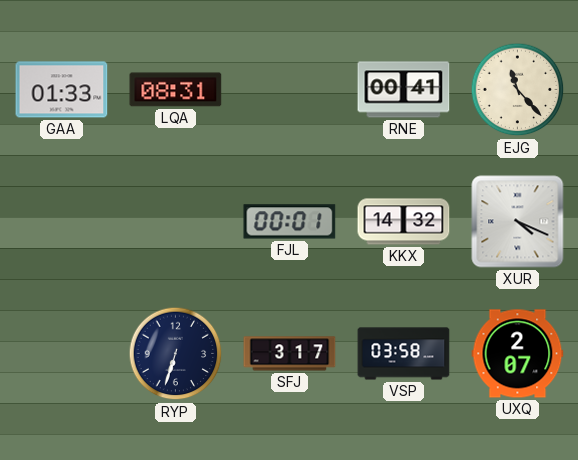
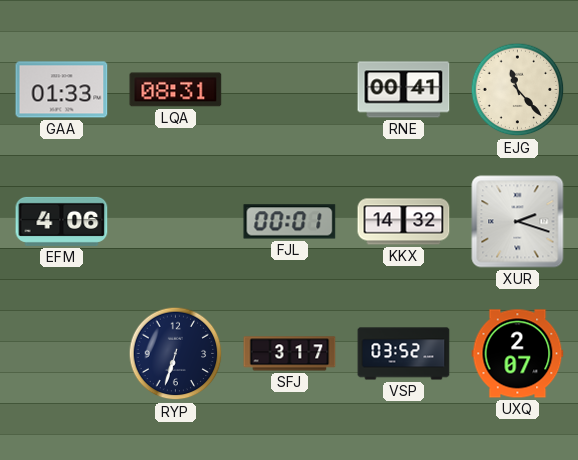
EFM: none -> 4:06
XUR: 4:19 -> 2:18
VSP: 03:58 -> 03:52
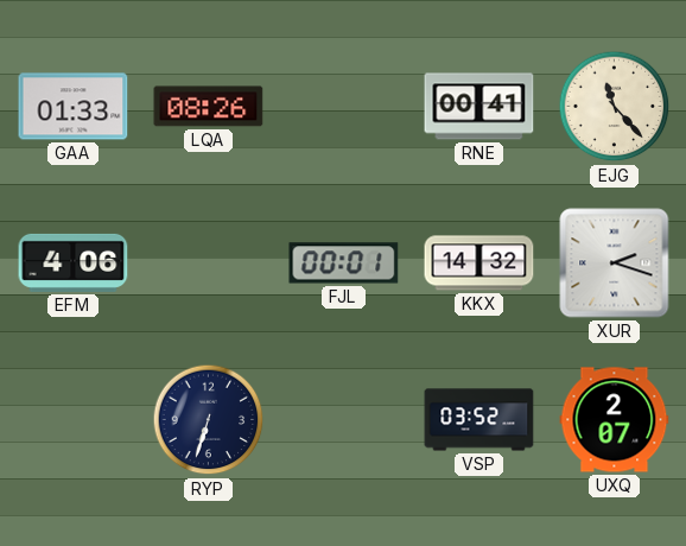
LQA: 08:31 -> 08:26
SFJ: 3:17 -> none
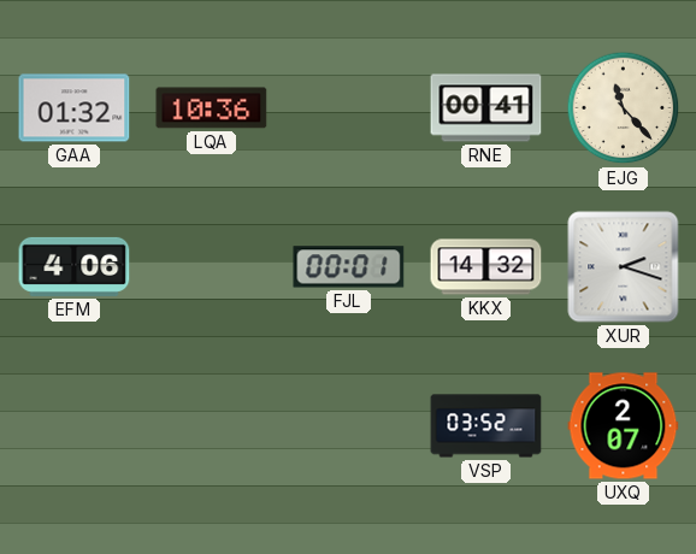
GAA: 01:33 -> 01:32
LQA: 08:26 -> 10:36
RYP: 6:33 -> none
